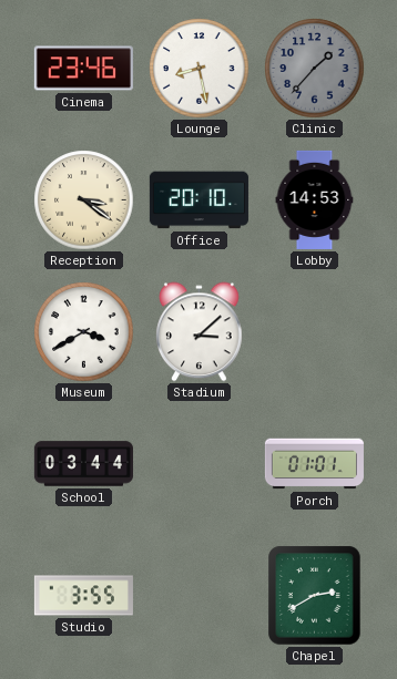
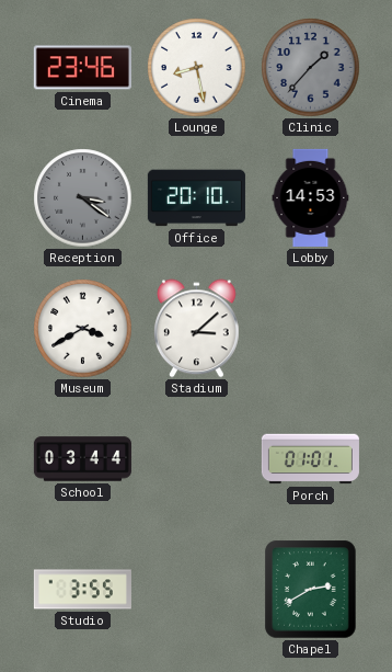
Reception dial: cream -> grey
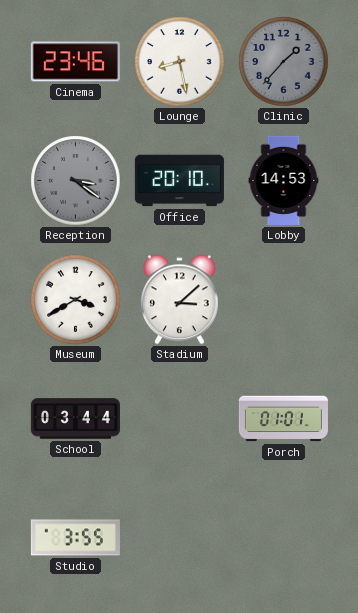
Chapel: 2:40 -> none
